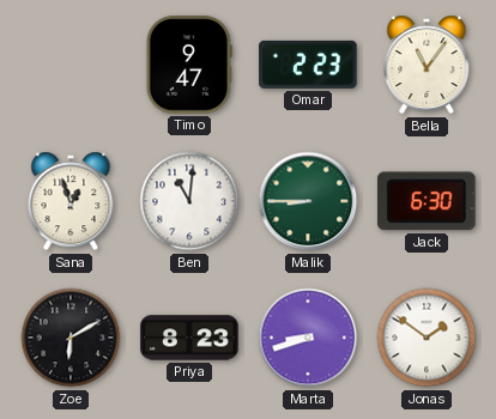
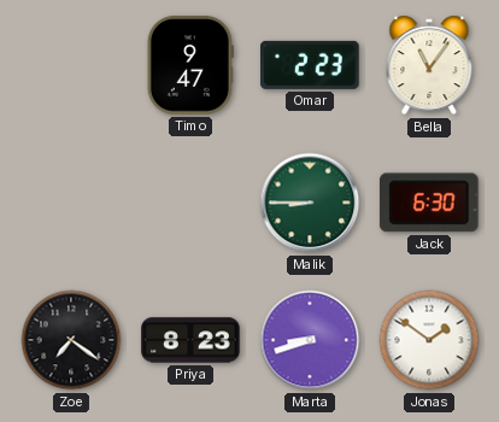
Sana: 12:57 -> none
Ben: 11:01 -> none
Zoe: 6:10 -> 7:21
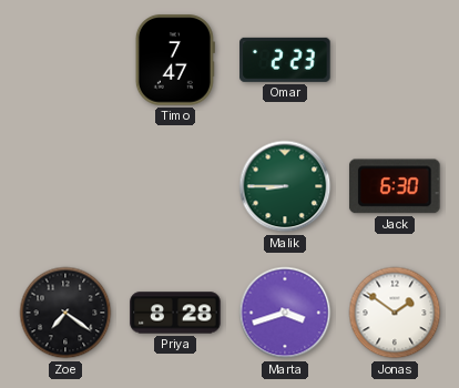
Timo: 9:47 -> 7:47
Bella: 11:06 -> none
Priya: 8:23 -> 8:28
Marta: 8:42 -> 3:42
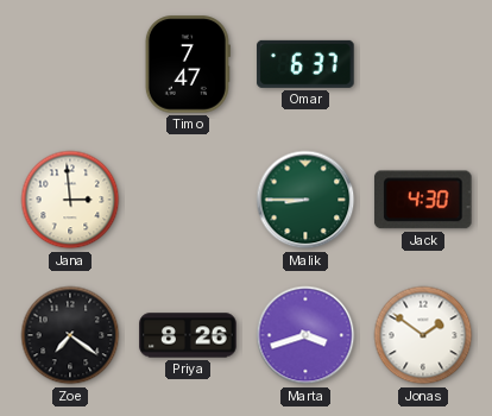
Omar: 2:23 -> 6:37
Jana: none -> 2:59
Jack: 6:30 -> 4:30
Priya: 8:28 -> 8:26
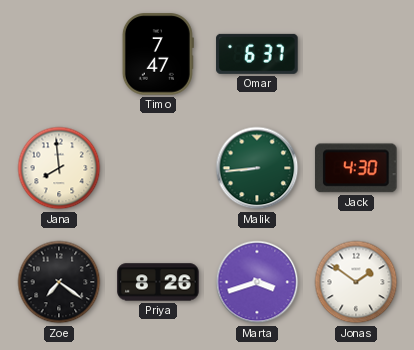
Jana: 2:59 -> 7:59
Malik: 8:45 -> 8:44
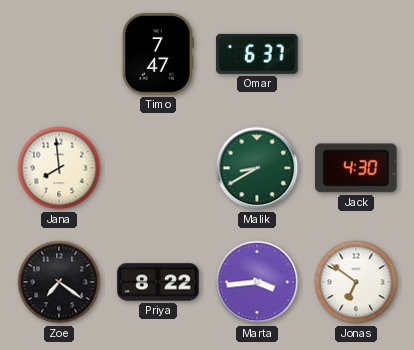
Malik: 8:44 -> 8:40
Priya: 8:26 -> 8:22
Marta: 3:42 -> 3:44
Jonas: 1:51 -> 6:51
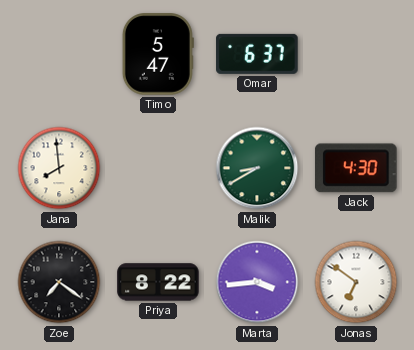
Timo: 7:47 -> 5:47
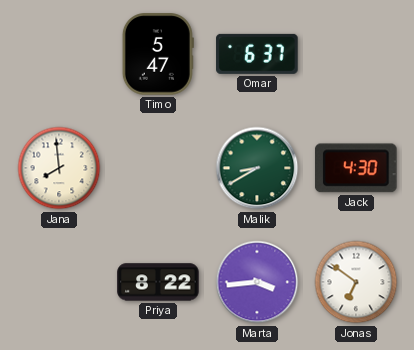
Zoe: 7:21 -> none
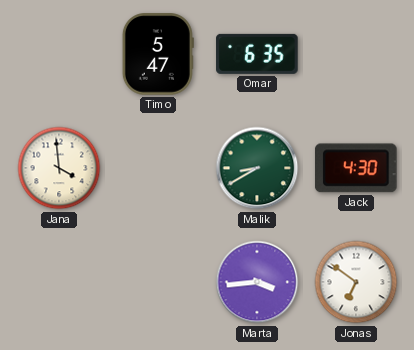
Omar: 6:37 -> 6:35
Jana: 7:59 -> 3:59
Priya: 8:22 -> none
